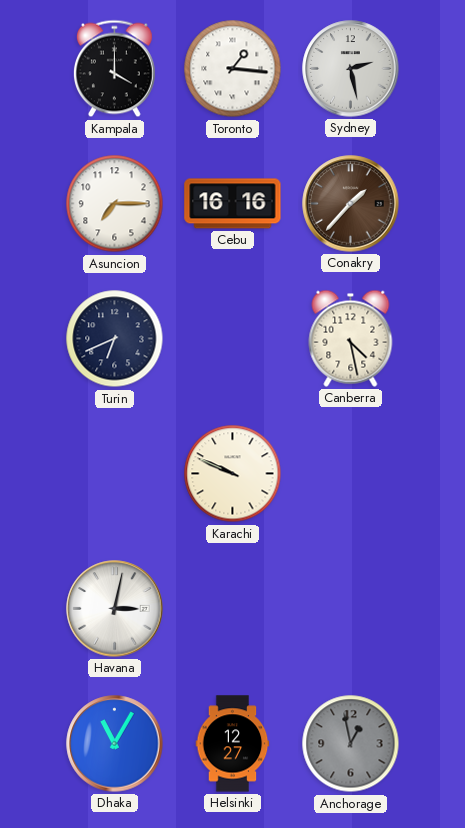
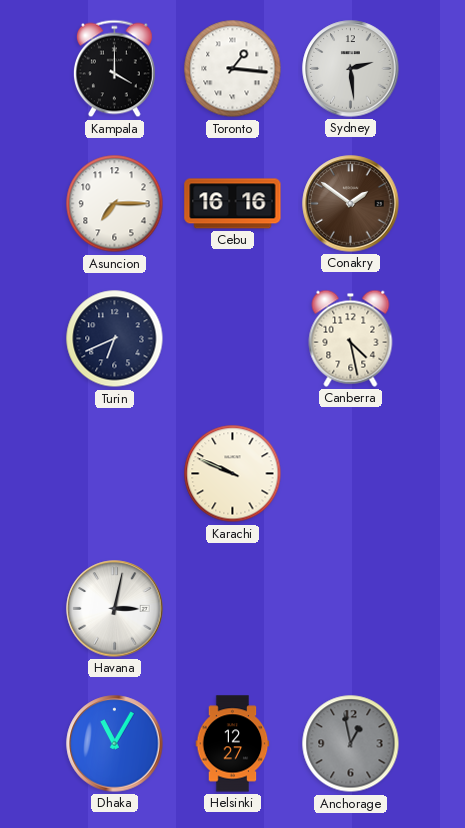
Sydney: 2:28 -> 2:29
Conakry: 1:37 -> 1:51
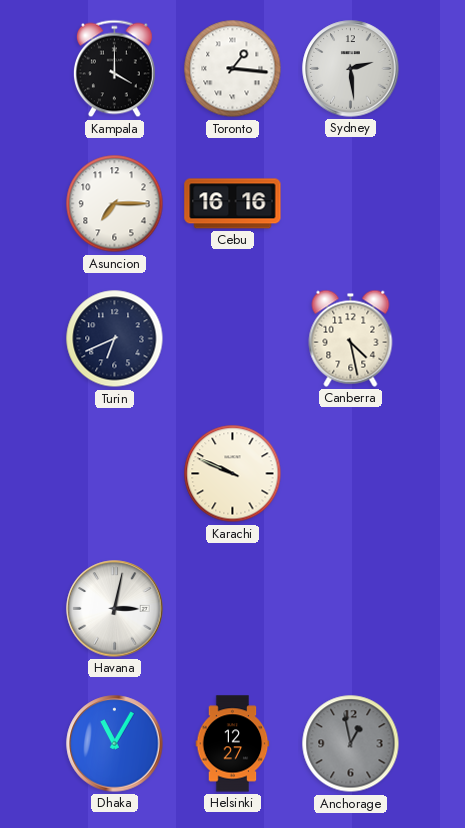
Conakry: 1:51 -> none
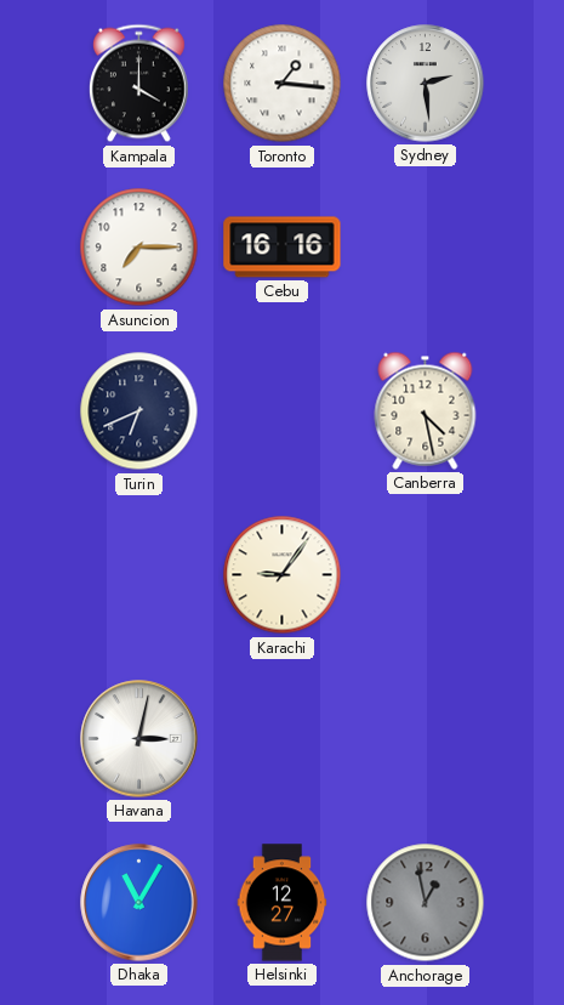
Karachi: 9:49 -> 9:06
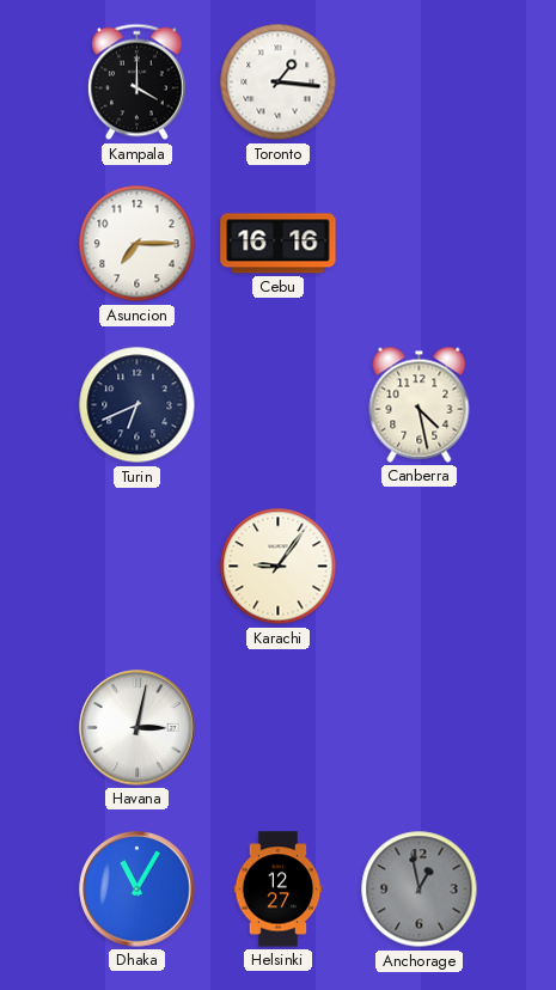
Sydney: 2:29 -> none
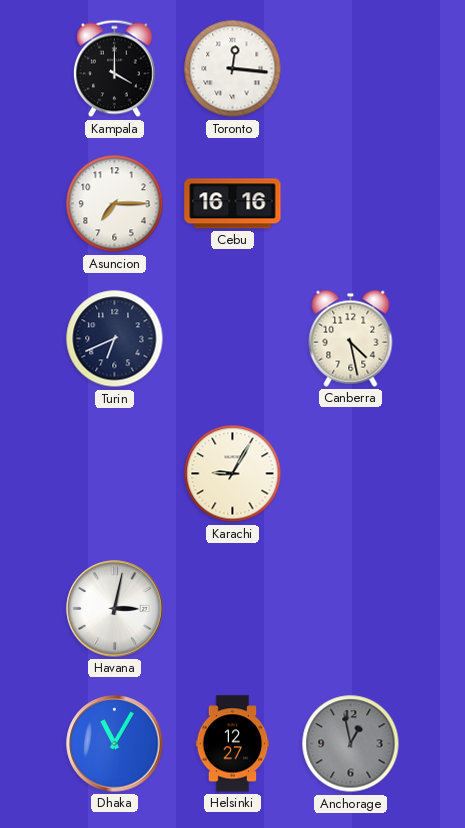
Toronto: 1:16 -> 12:16
Karachi: 9:06 -> 9:05
